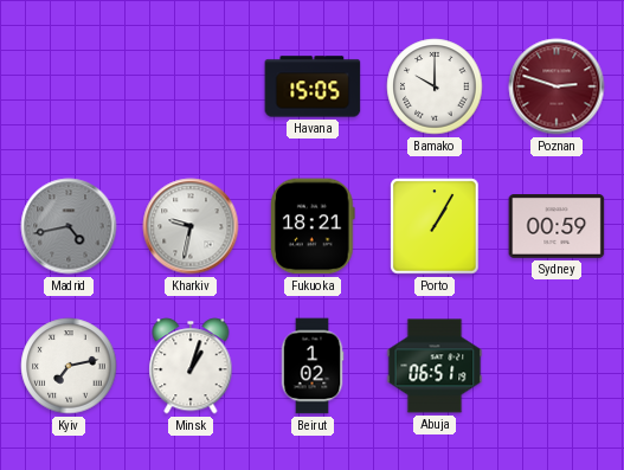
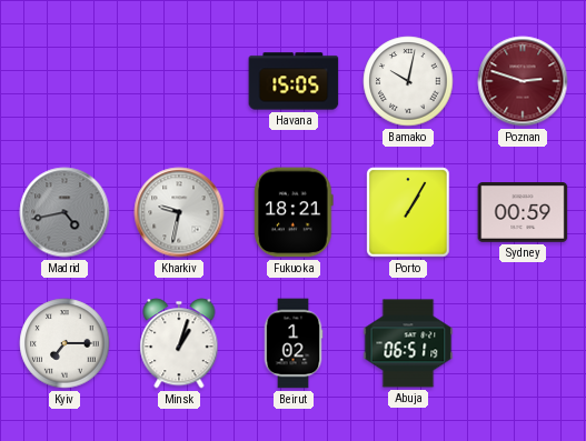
Bamako: 10:00 -> 10:02
Kyiv: 7:13 -> 7:15
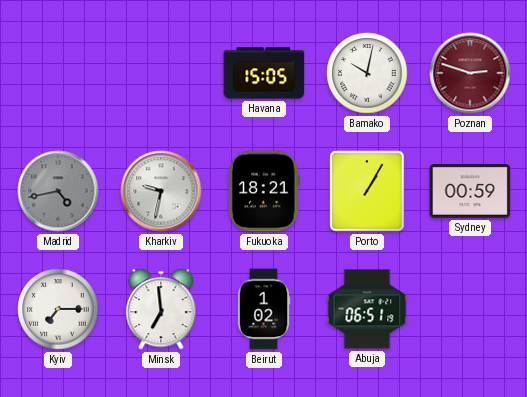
Minsk: 1:03 -> 6:59
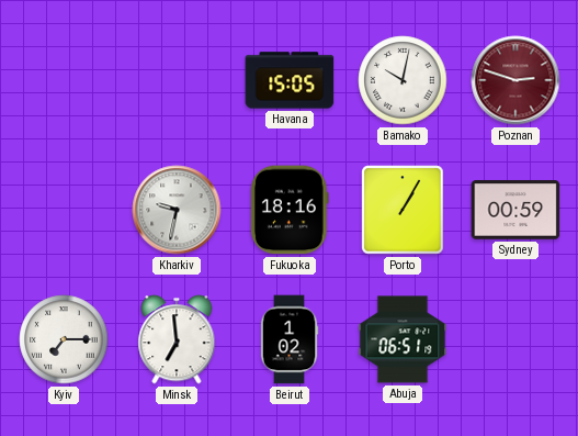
Madrid: 4:43 -> none
Fukuoka: 18:21 -> 18:16
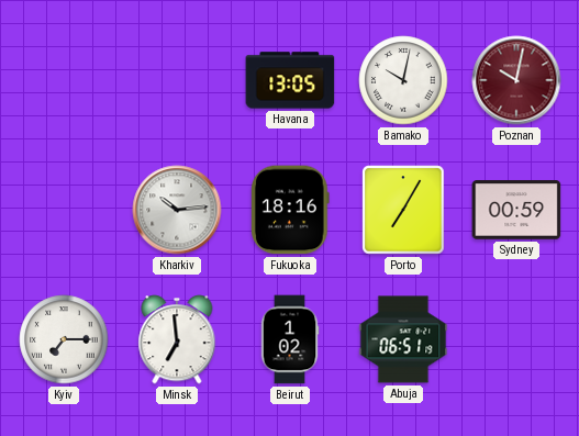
Havana: 15:05 -> 13:05
Poznan: 2:48 -> 10:02
Kharkiv: 9:32 -> 10:14
Porto: 1:05 -> 7:05
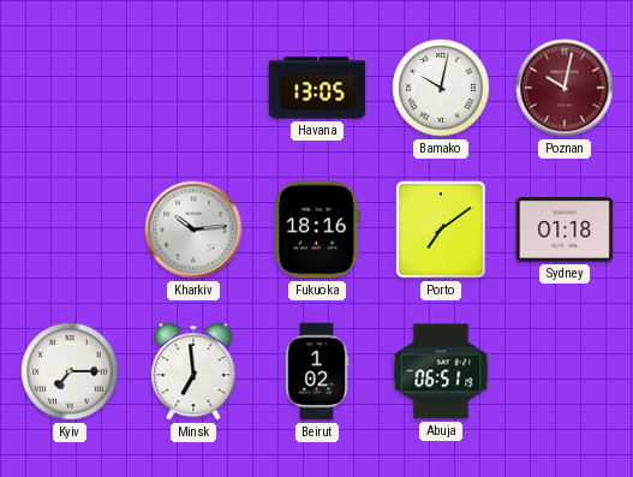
Porto: 7:05 -> 7:09
Sydney: 00:59 -> 01:18
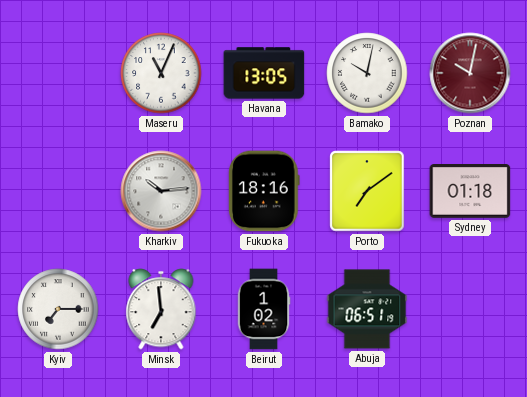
Maseru: none -> 11:04
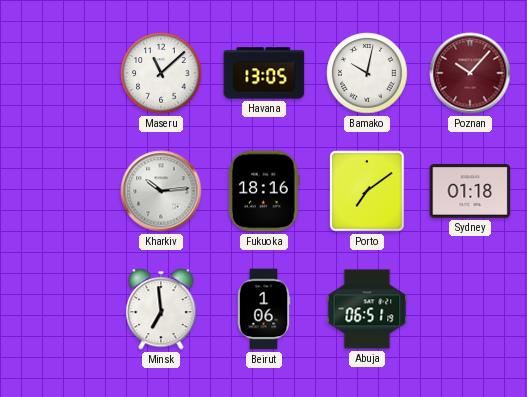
Maseru: 11:04 -> 11:08
Poznan: 10:02 -> 10:07
Kyiv: 7:15 -> none
Beirut: 1:02 -> 1:06
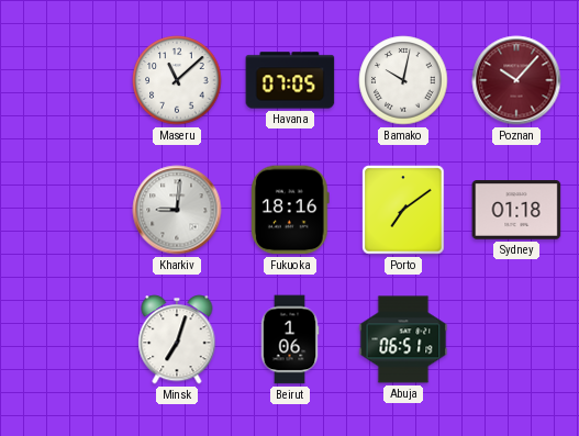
Havana: 13:05 -> 07:05
Kharkiv: 10:14 -> 9:01
Minsk: 6:59 -> 7:03
